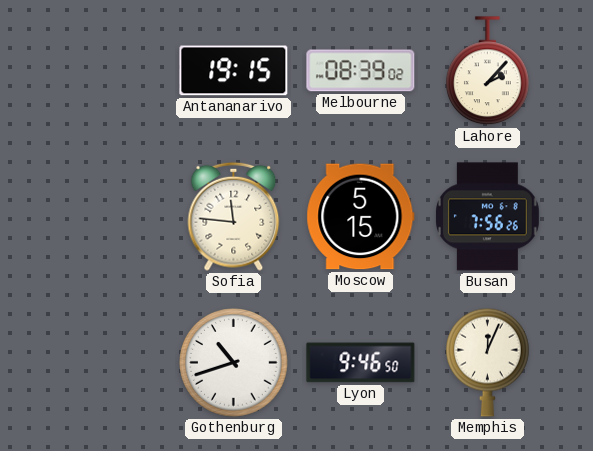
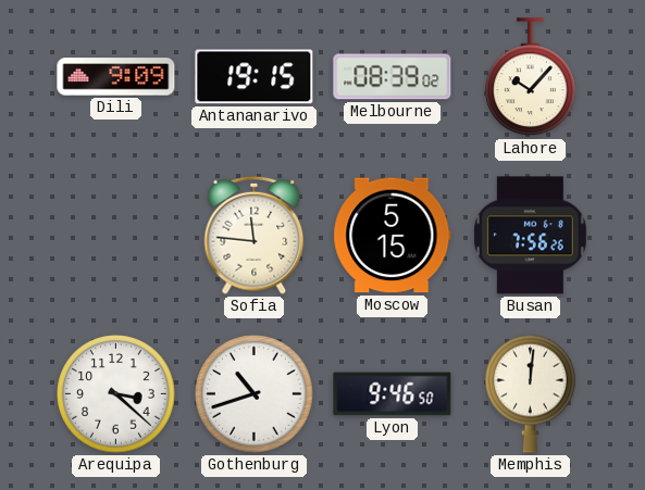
Dili: none -> 9:09
Lahore: 2:07 -> 10:07
Arequipa: none -> 3:22
Memphis: 12:04 -> 12:01
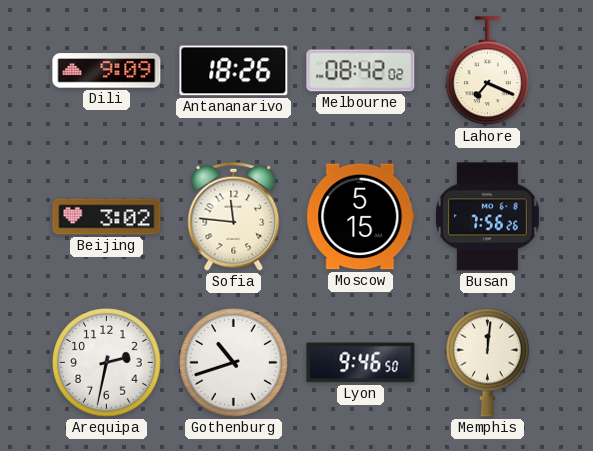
Antananarivo: 19:15 -> 18:26
Melbourne: 08:39 -> 08:42
Lahore: 10:07 -> 7:19
Beijing: none -> 3:02
Arequipa: 3:22 -> 2:32
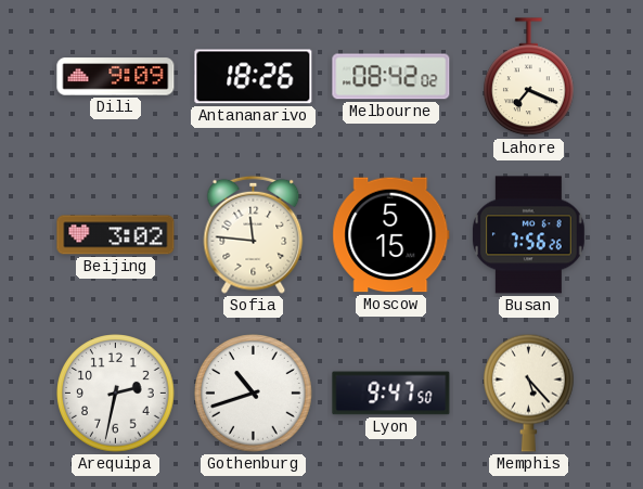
Lyon: 9:46 -> 9:47
Memphis: 12:01 -> 5:23
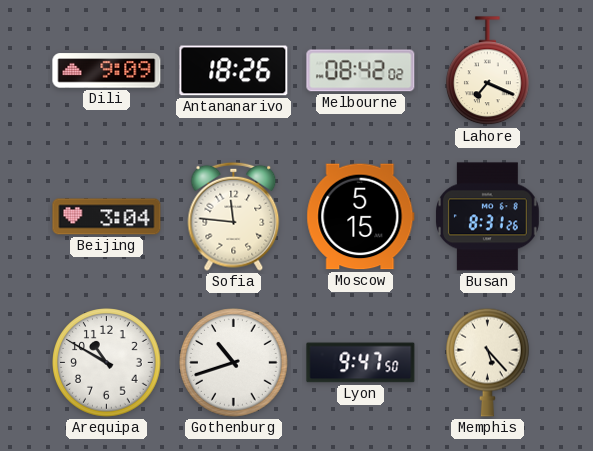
Beijing: 3:02 -> 3:04
Busan: 7:56 -> 8:31
Arequipa: 2:32 -> 10:50
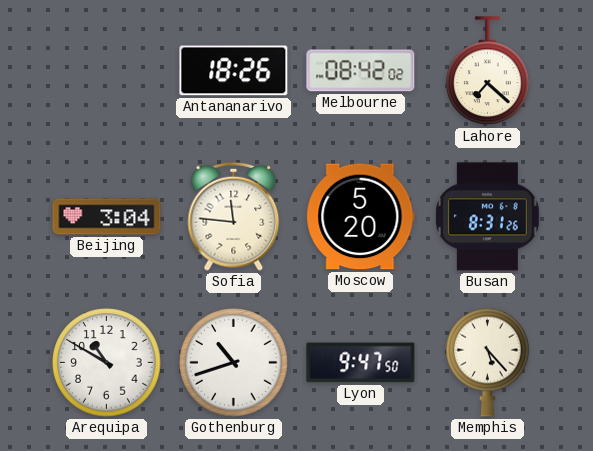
Dili: 9:09 -> none
Lahore: 7:19 -> 7:22
Moscow: 5:15 -> 5:20
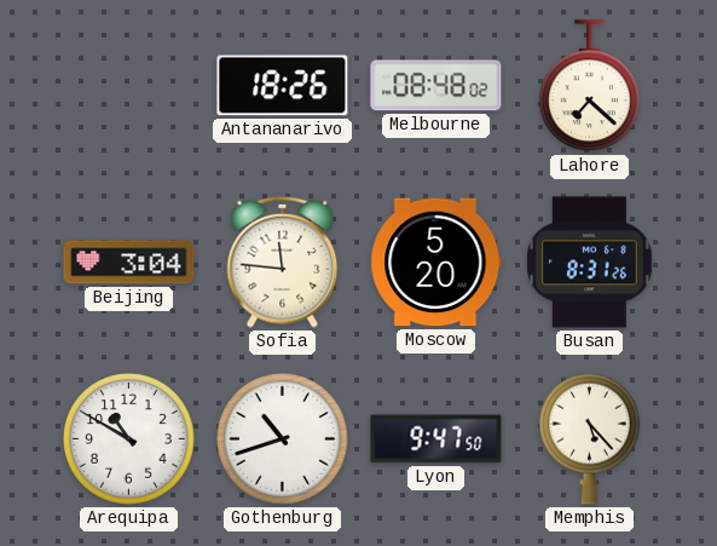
Melbourne: 08:42 -> 08:48
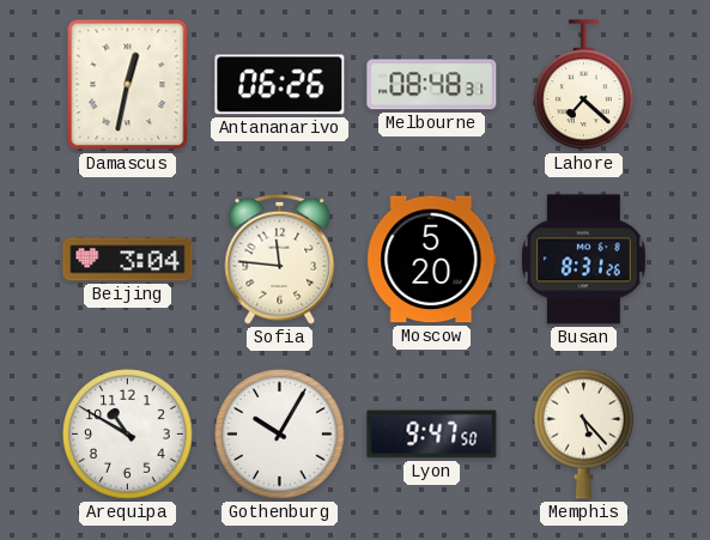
Damascus: none -> 12:32
Antananarivo: 18:26 -> 06:26
Melbourne: 08:48:02 -> 08:48:31
Gothenburg: 10:42 -> 10:05
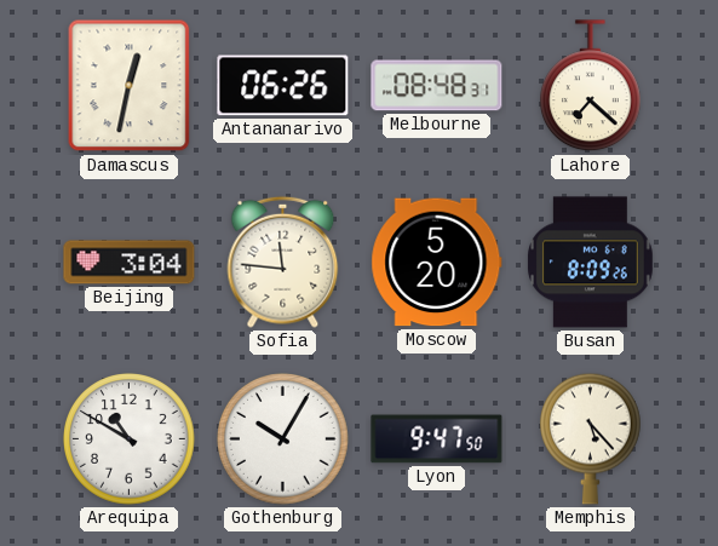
Busan: 8:31 -> 8:09
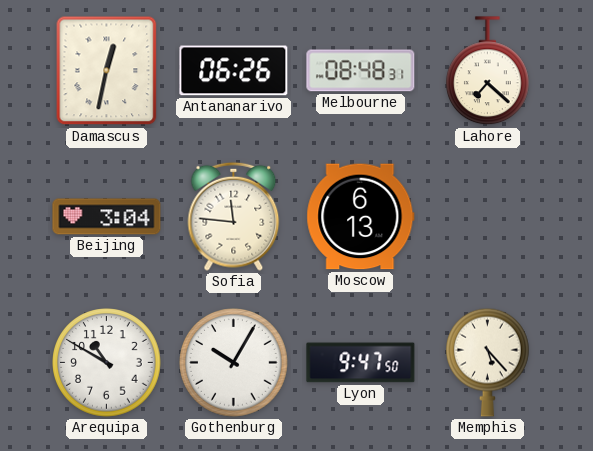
Moscow: 5:20 -> 6:13
Busan: 8:09 -> none
